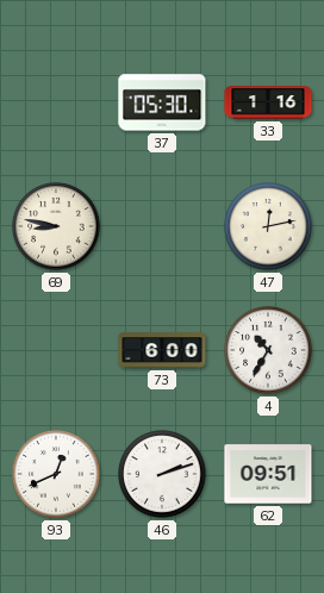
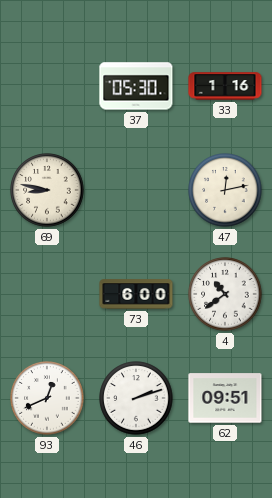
4: 10:35 -> 10:39
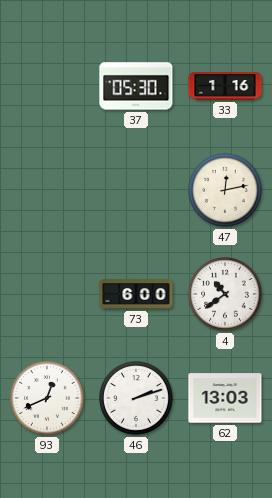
69: 8:47 -> none
62: 09:51 -> 13:03
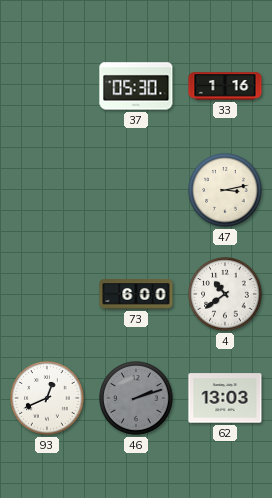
47: 12:13 -> 3:13
46 dial: white -> grey
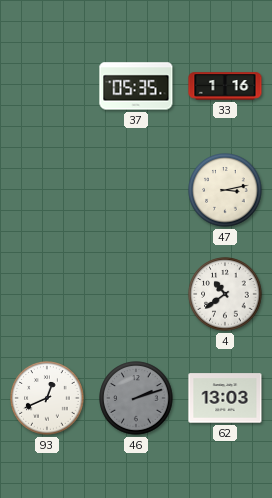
37: 05:30 -> 05:35
73: 6:00 -> none
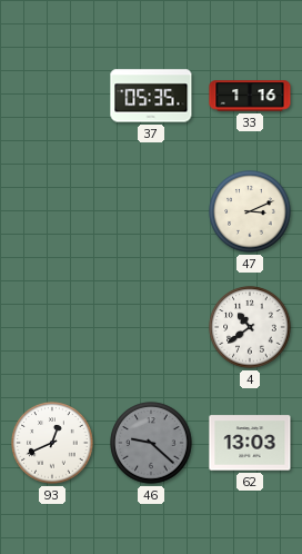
47: 3:13 -> 3:11
46: 2:12 -> 9:22
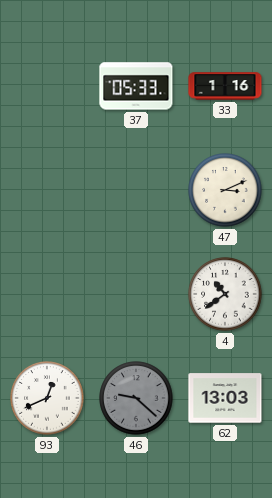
37: 05:35 -> 05:33
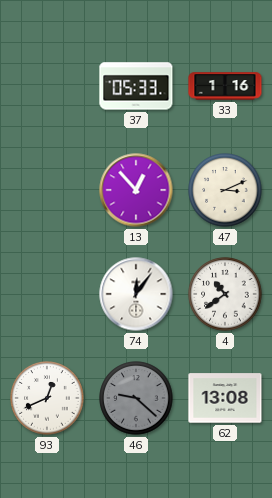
13: none -> 12:53
74: none -> 12:06
62: 13:03 -> 13:08
